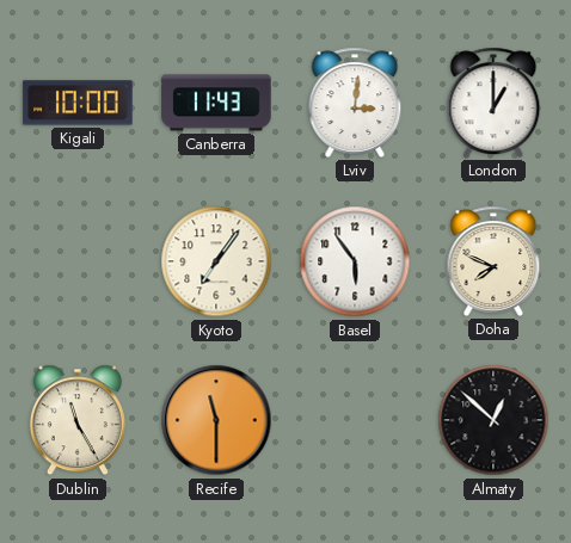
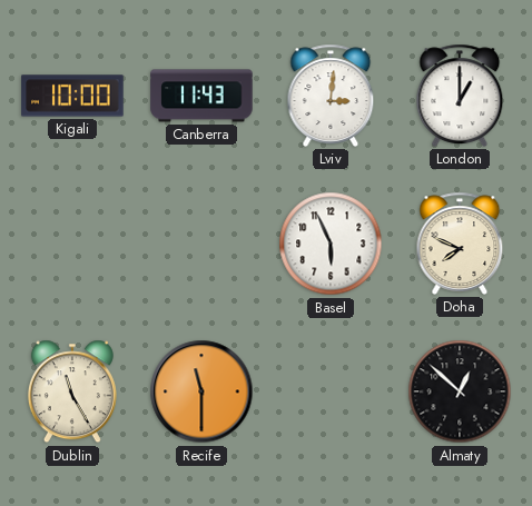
Kyoto: 7:06 -> none
Basel: 5:54 -> 5:56
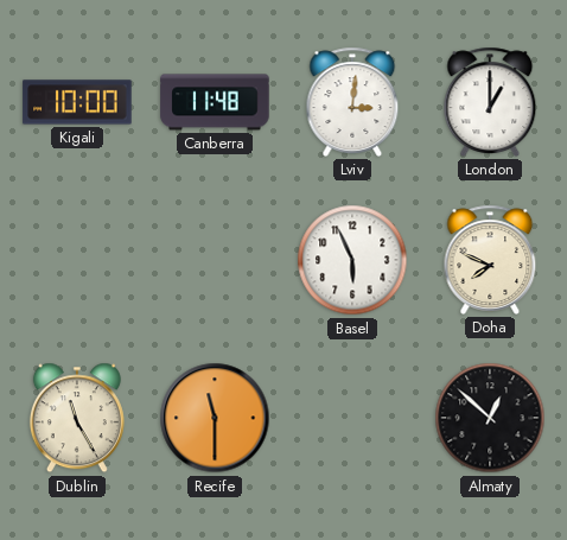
Canberra: 11:43 -> 11:48
